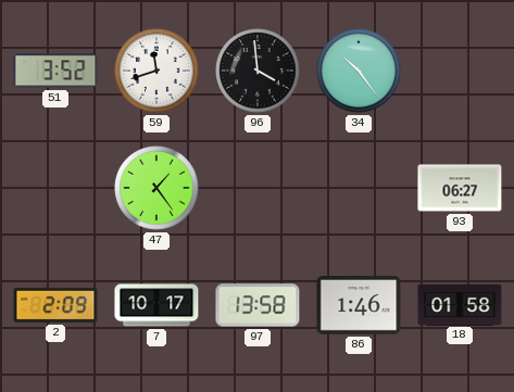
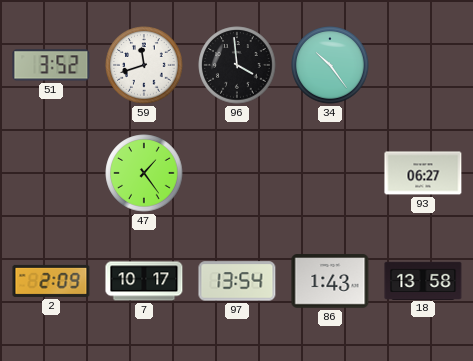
97: 13:58 -> 13:54
86: 1:46 -> 1:43
18: 01:58 -> 13:58
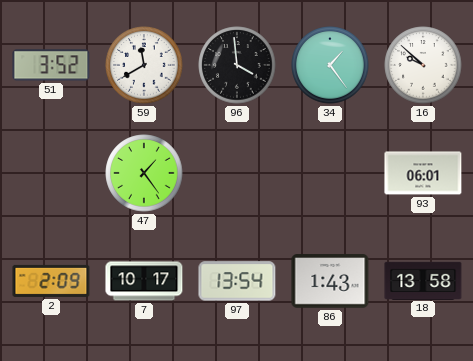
59: 11:42 -> 11:40
34: 10:24 -> 1:24
16: none -> 9:52
93: 06:27 -> 06:01
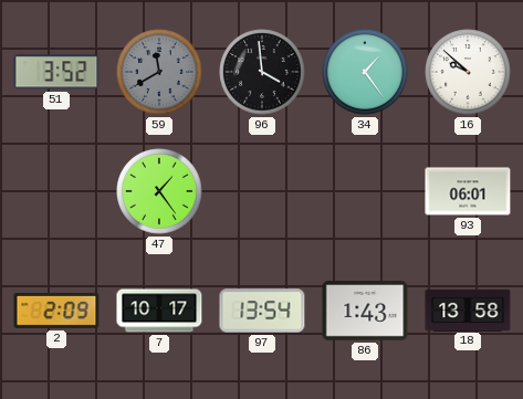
59 dial: white -> grey
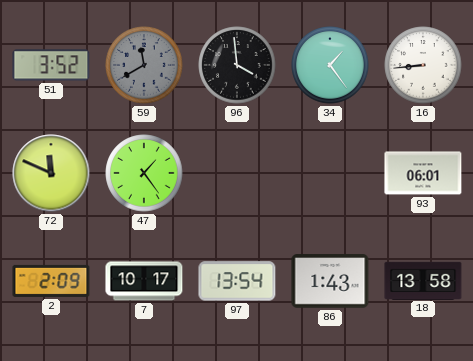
16: 9:52 -> 8:44
72: none -> 11:49
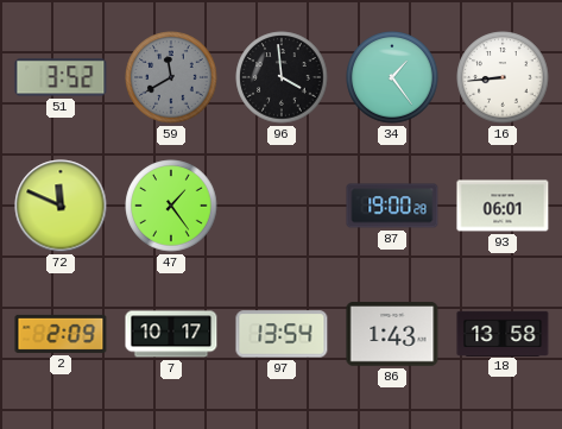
87: none -> 19:00
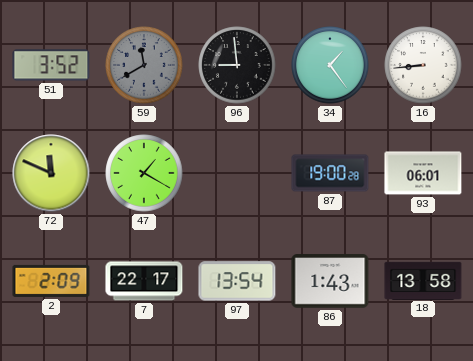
96: 3:59 -> 8:59
47: 1:24 -> 1:20
7: 10:17 -> 22:17
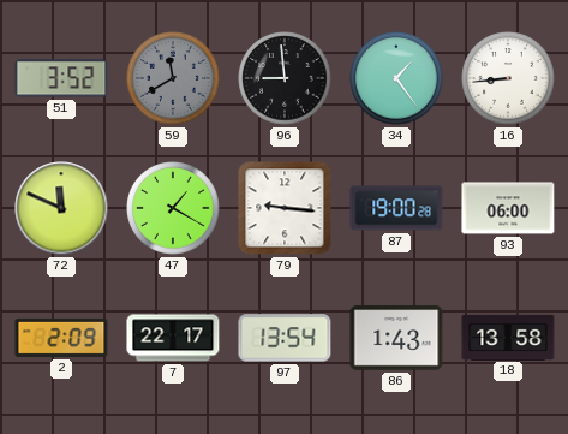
79: none -> 9:16
93: 06:01 -> 06:00
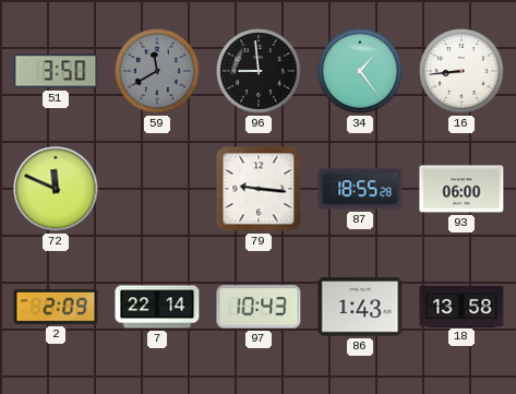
51: 3:52 -> 3:50
47: 1:20 -> none
87: 19:00 -> 18:55
7: 22:17 -> 22:14
97: 13:54 -> 10:43
